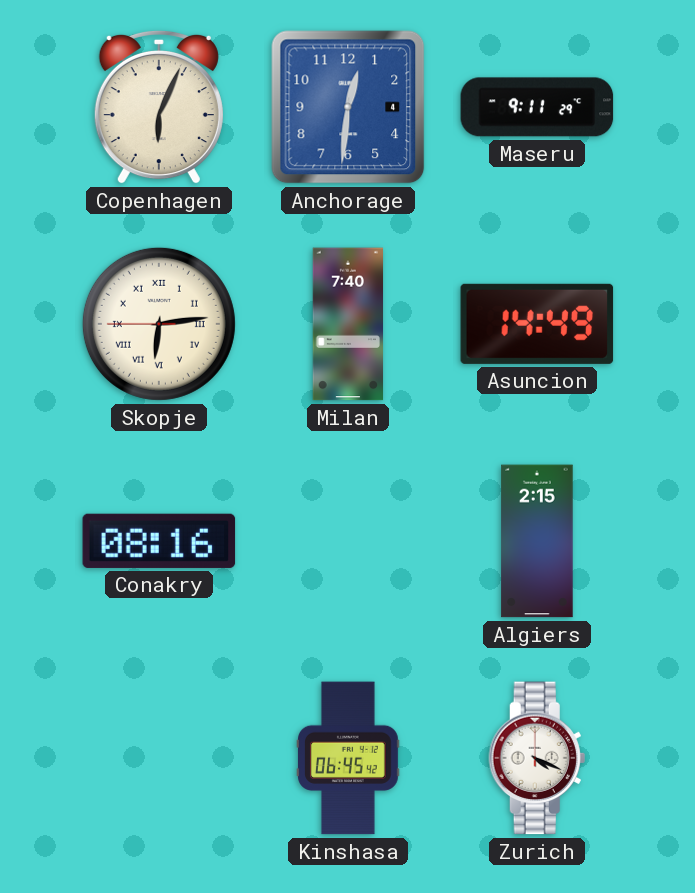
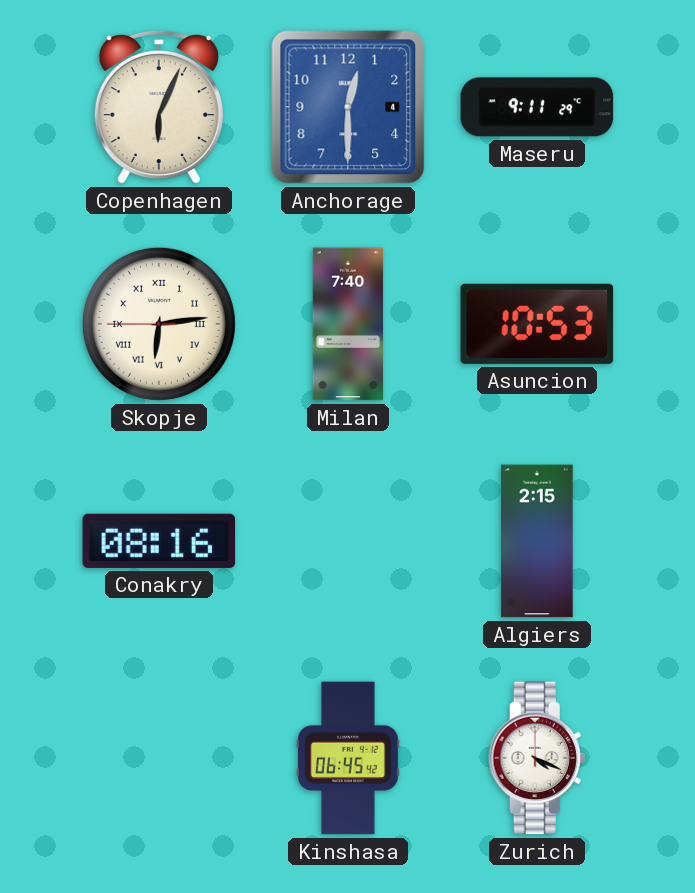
Anchorage: 12:31 -> 12:30
Asuncion: 14:49 -> 10:53
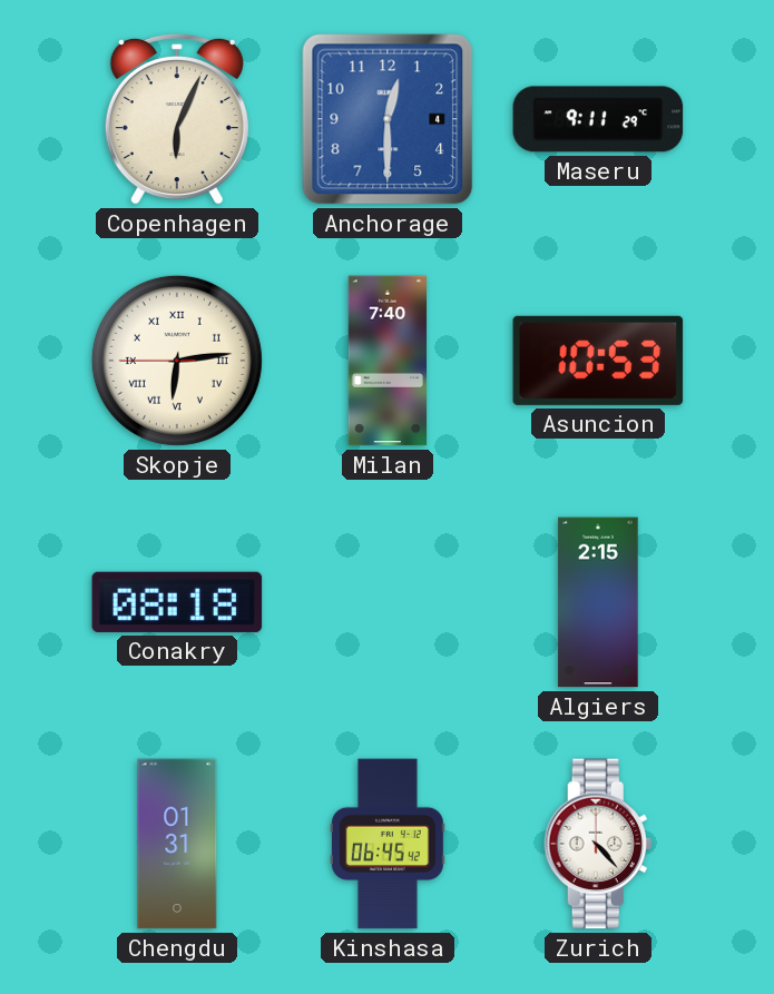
Conakry: 08:16 -> 08:18
Chengdu: none -> 01:31
Zurich: 4:19 -> 4:23
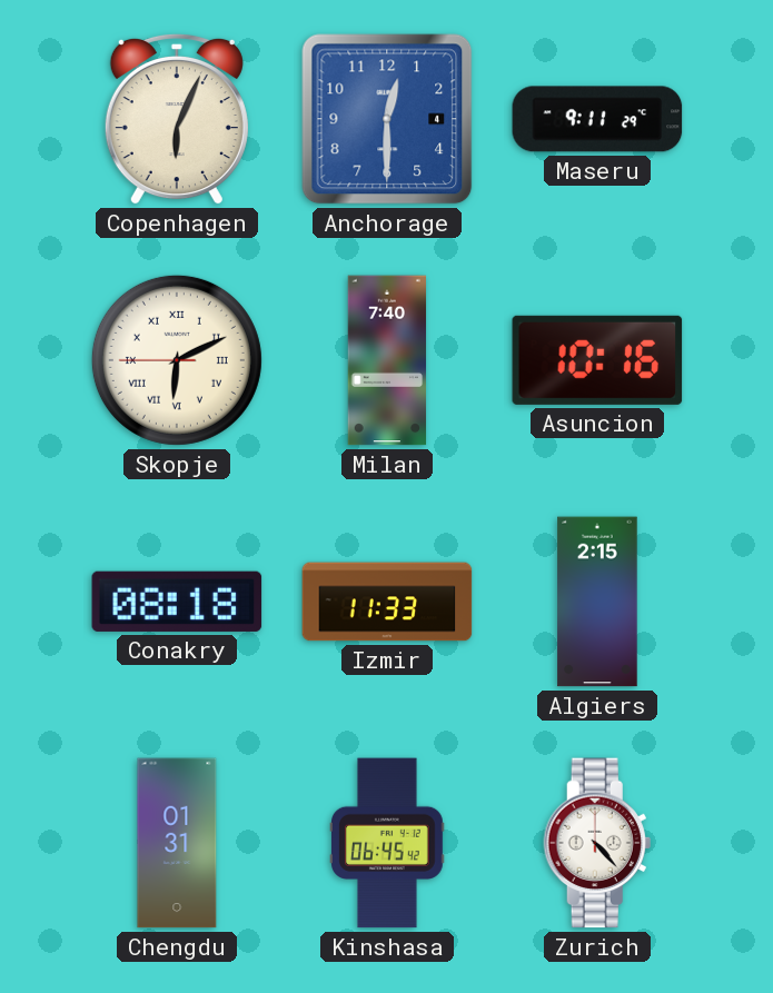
Skopje: 6:13 -> 6:10
Asuncion: 10:53 -> 10:16
Izmir: none -> 11:33
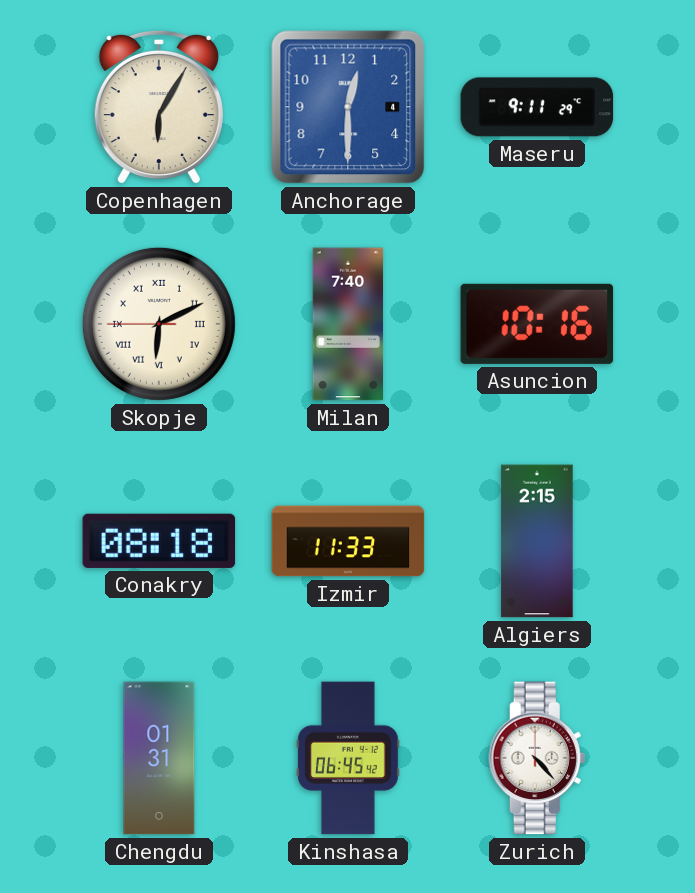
Copenhagen: 6:04 -> 6:05
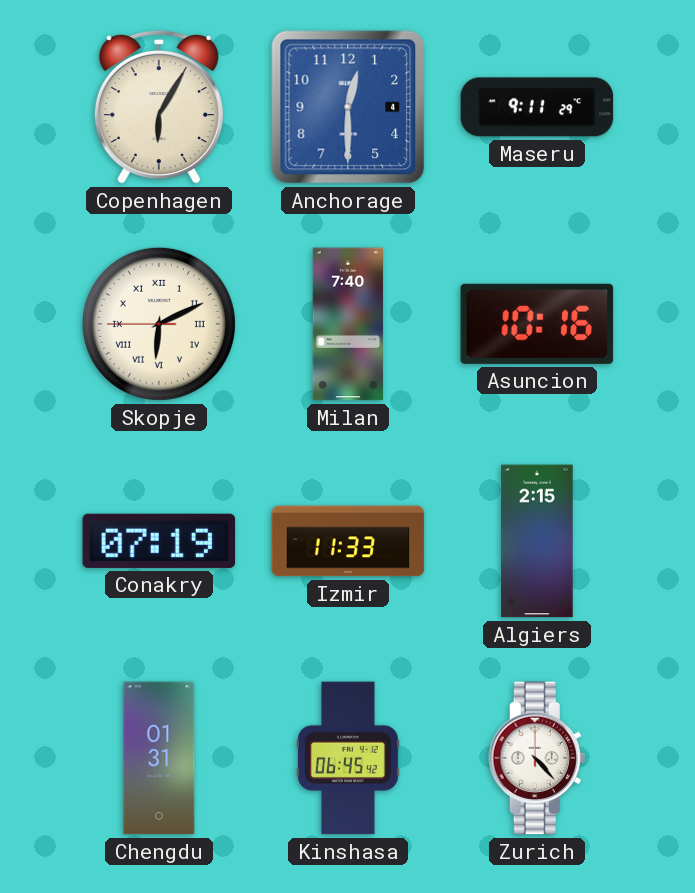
Conakry: 08:18 -> 07:19
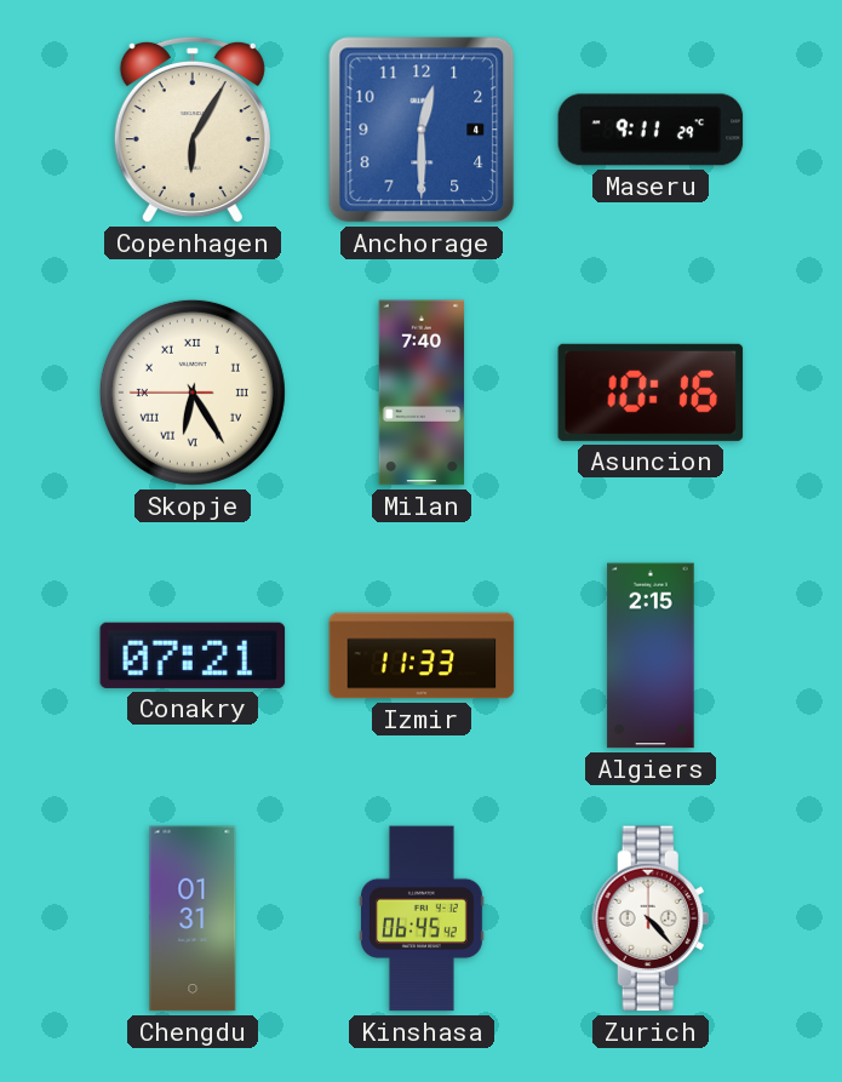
Skopje: 6:10 -> 6:24
Conakry: 07:19 -> 07:21
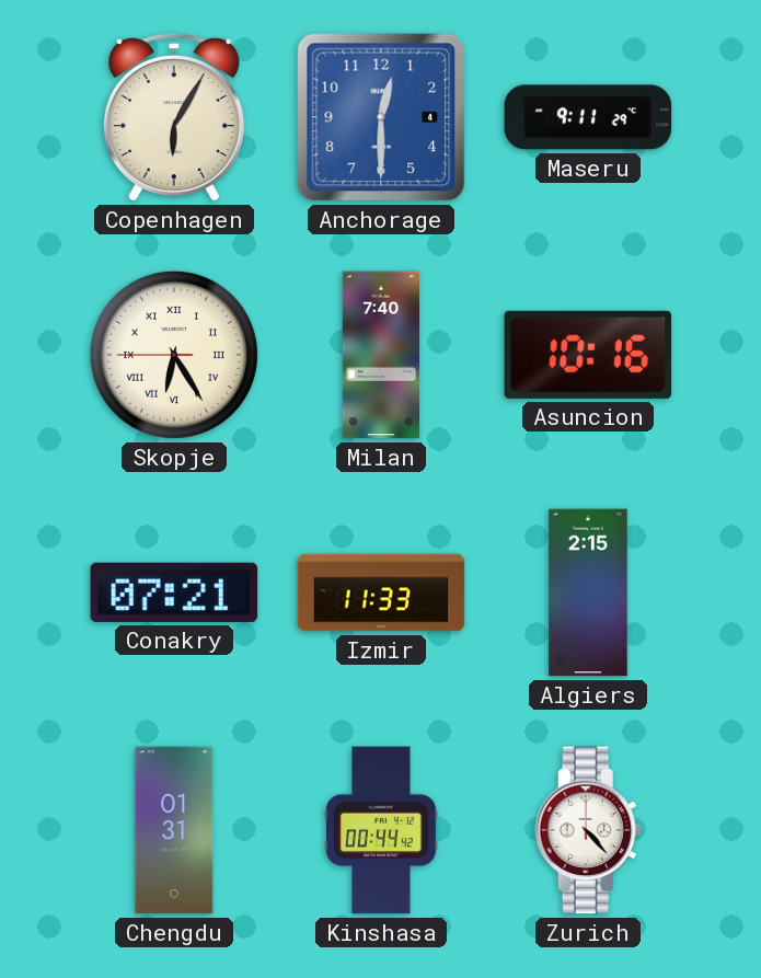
Kinshasa: 06:45 -> 00:44
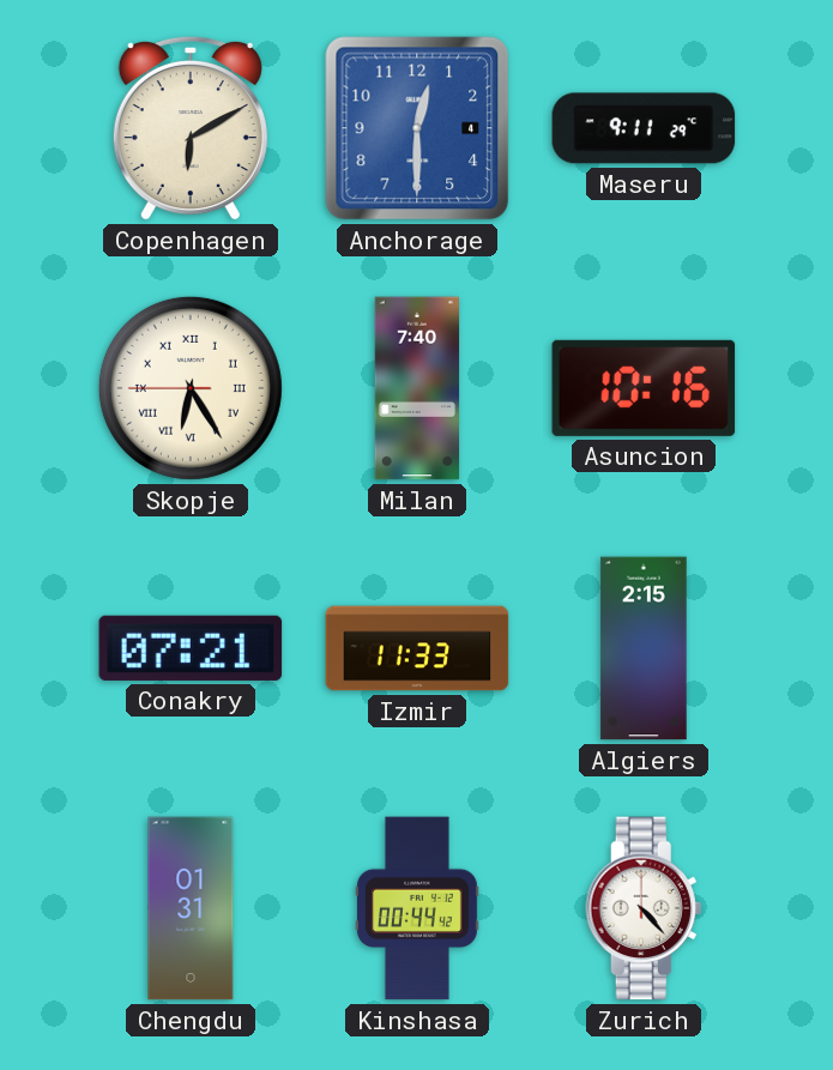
Copenhagen: 6:05 -> 6:10
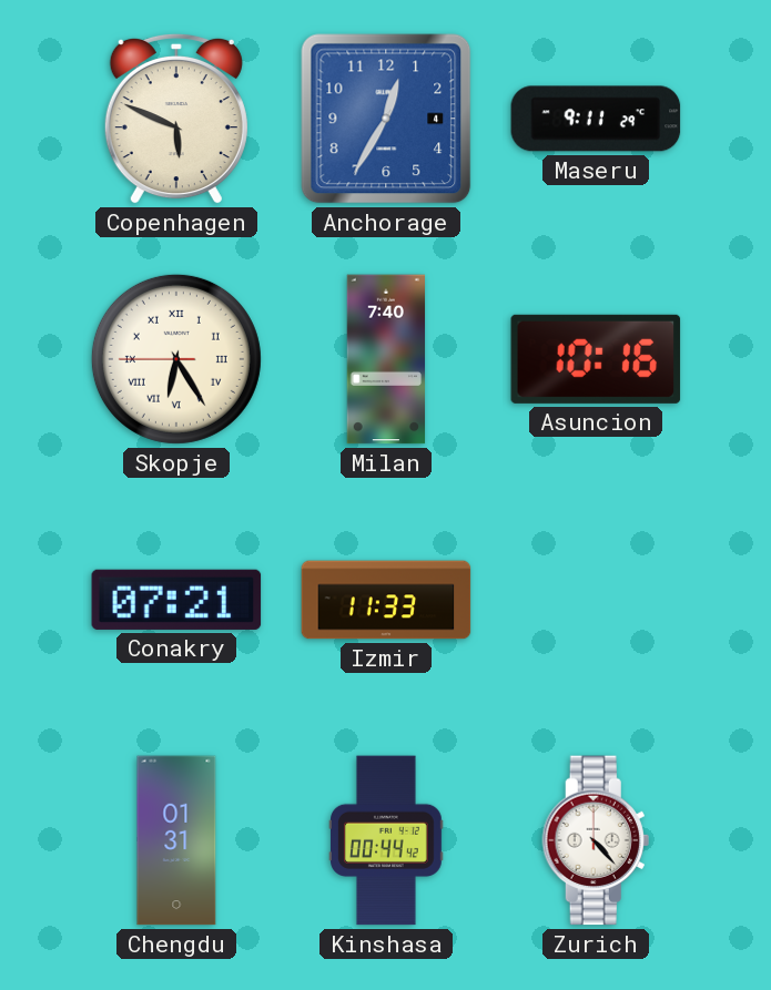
Copenhagen: 6:10 -> 5:49
Anchorage: 12:30 -> 12:35
Algiers: 2:15 -> none
